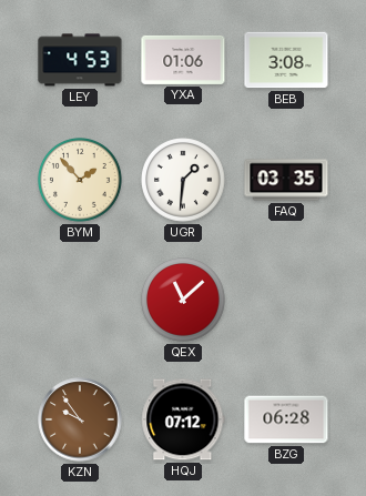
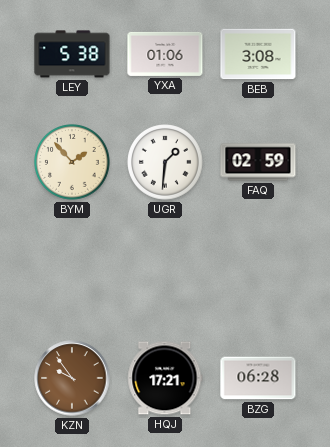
LEY: 4:53 -> 5:38
FAQ: 03:35 -> 02:59
QEX: 11:08 -> none
HQJ: 07:12 -> 17:21
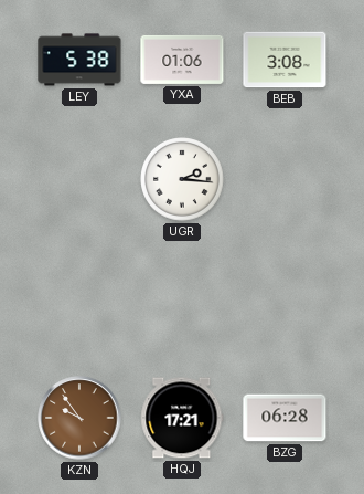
BYM: 1:53 -> none
UGR: 1:31 -> 2:16
FAQ: 02:59 -> none
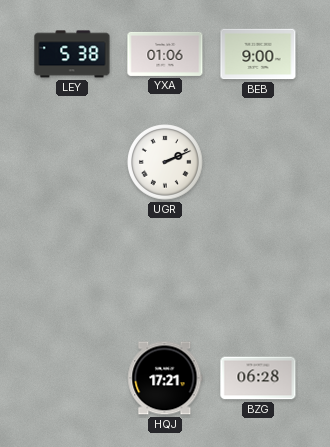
BEB: 3:08 -> 9:00
UGR: 2:16 -> 2:11
KZN: 9:54 -> none
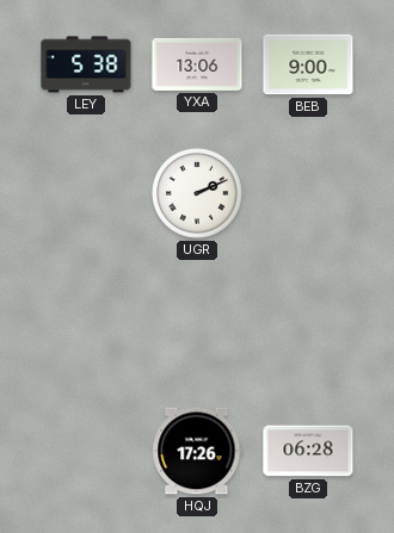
YXA: 01:06 -> 13:06
HQJ: 17:21 -> 17:26
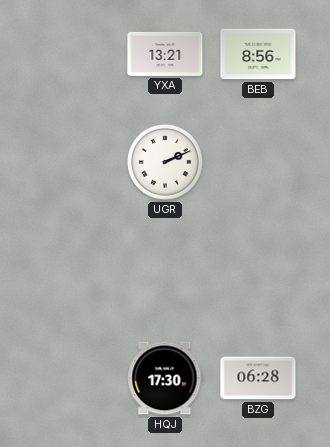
LEY: 5:38 -> none
YXA: 13:06 -> 13:21
BEB: 9:00 -> 8:56
HQJ: 17:26 -> 17:30
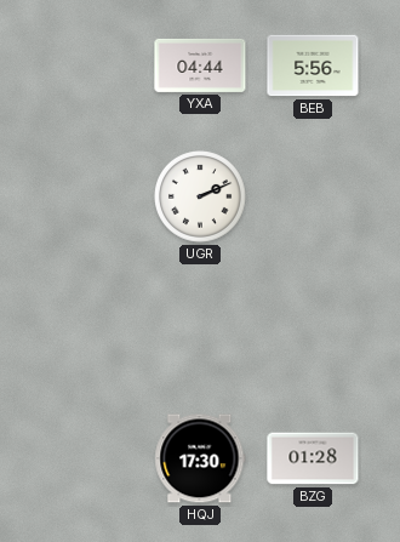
YXA: 13:21 -> 04:44
BEB: 8:56 -> 5:56
BZG: 06:28 -> 01:28
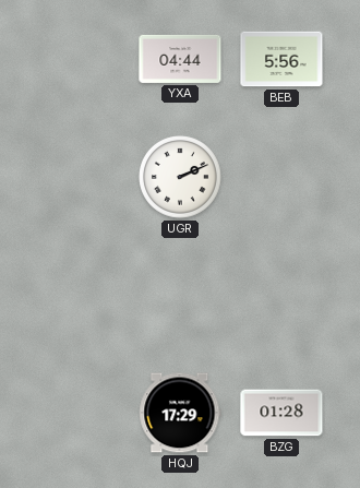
HQJ: 17:30 -> 17:29
